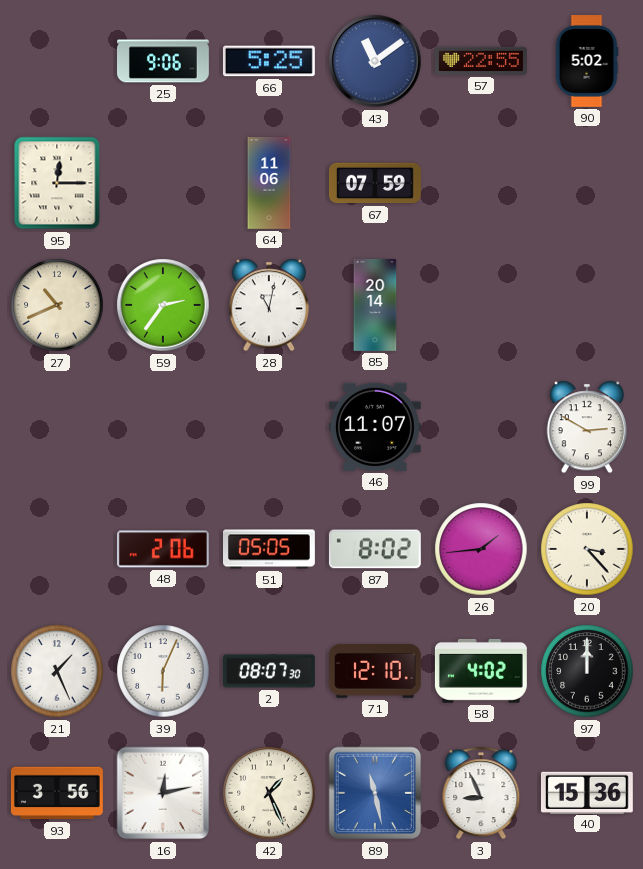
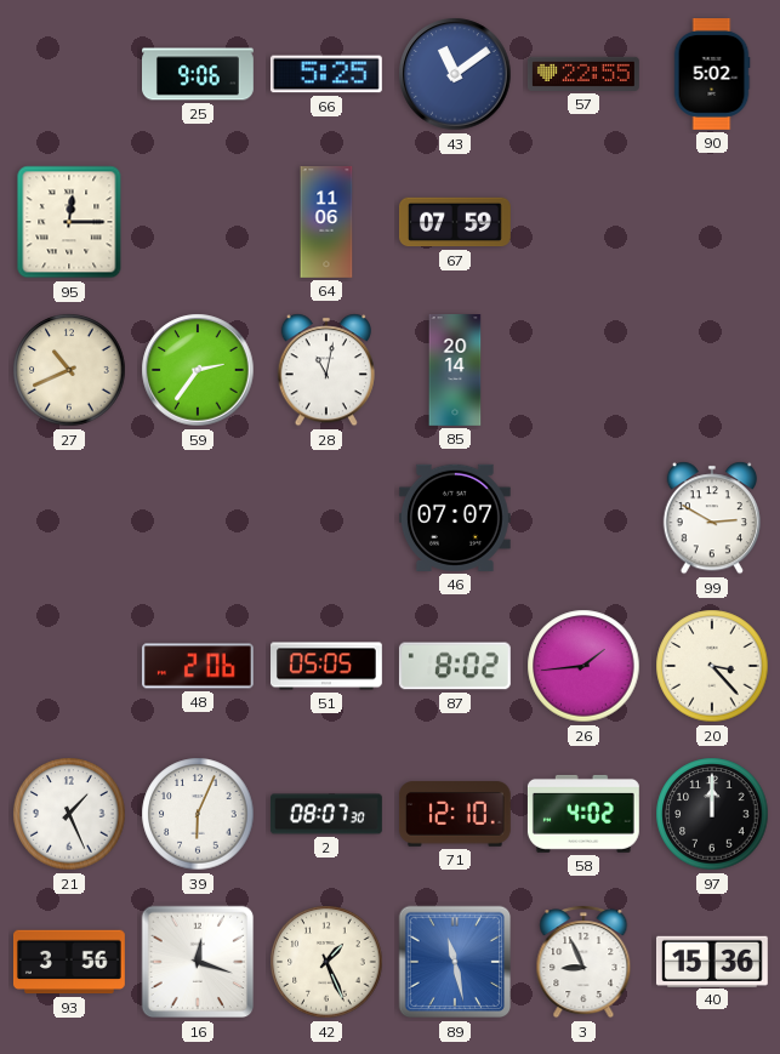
46: 11:07 -> 07:07
16: 12:13 -> 12:18
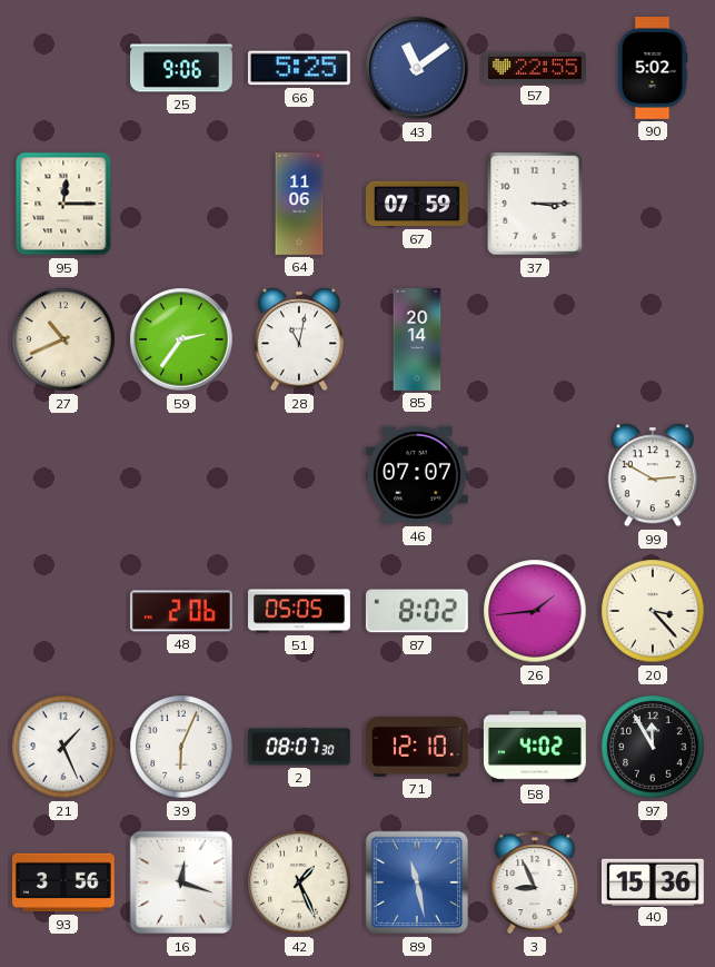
37: none -> 3:15
97: 12:00 -> 11:55
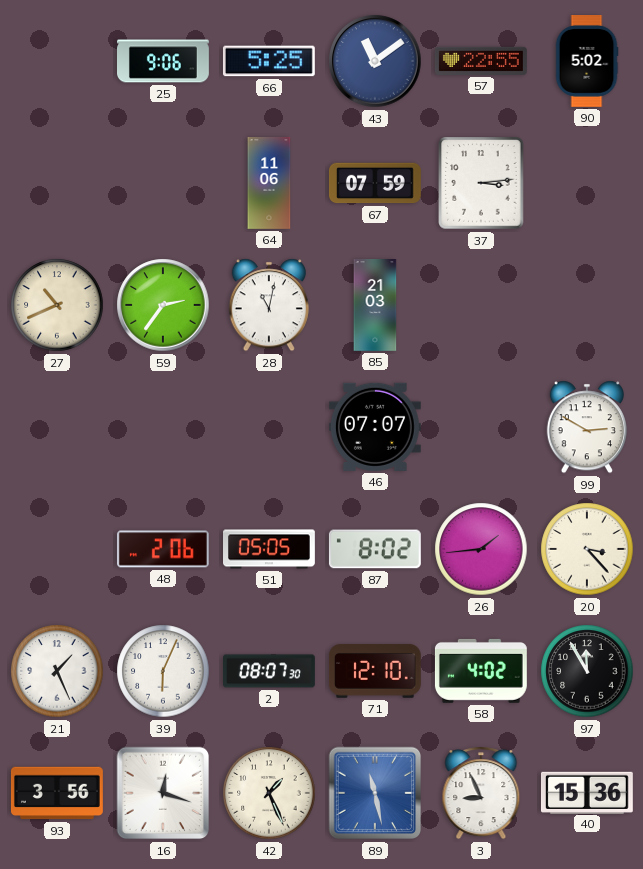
95: 12:15 -> none
37: 3:15 -> 3:14
85: 20:14 -> 21:03
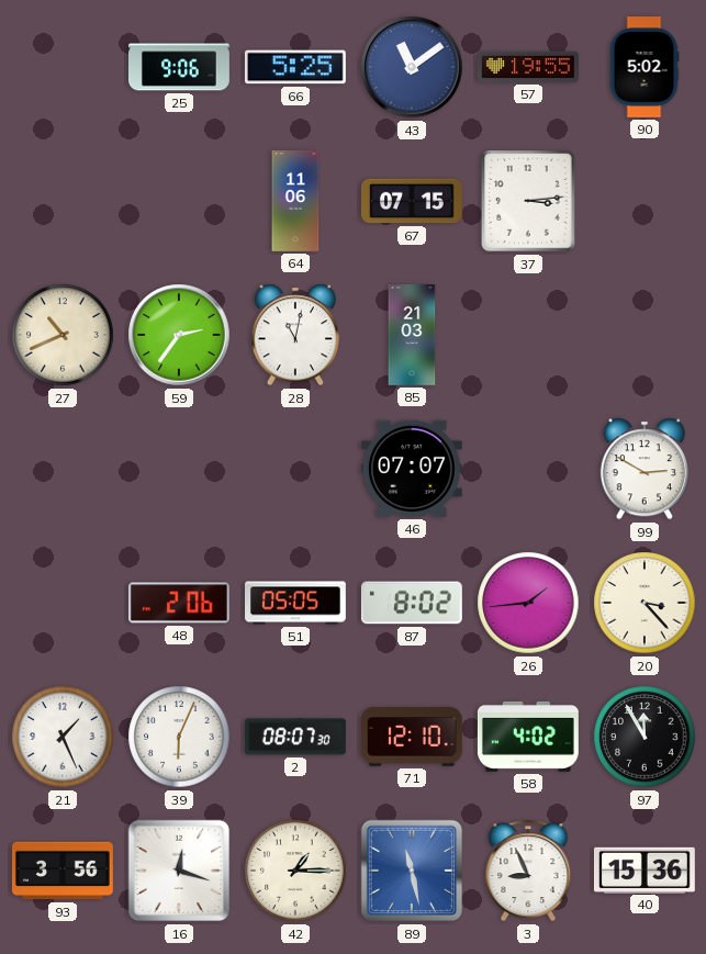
57: 22:55 -> 19:55
67: 07:59 -> 07:15
42: 1:26 -> 1:15
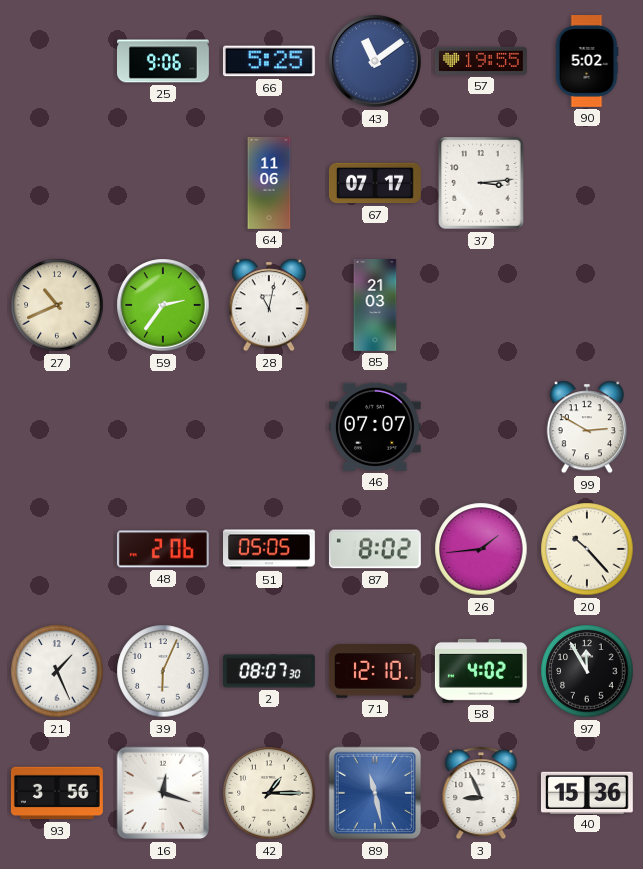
67: 07:15 -> 07:17
20: 3:23 -> 10:23
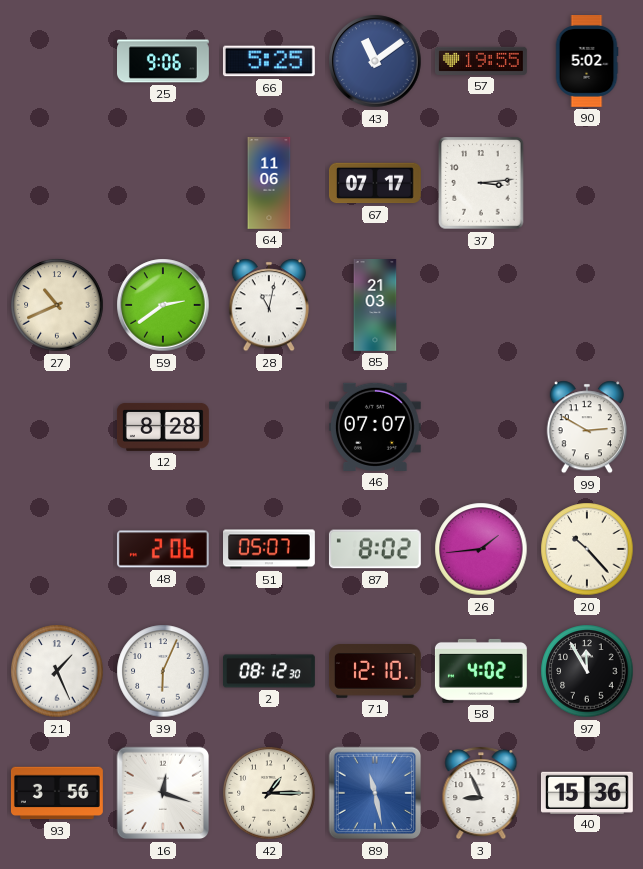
59: 2:36 -> 2:39
12: none -> 8:28
51: 05:05 -> 05:07
2: 08:07 -> 08:12
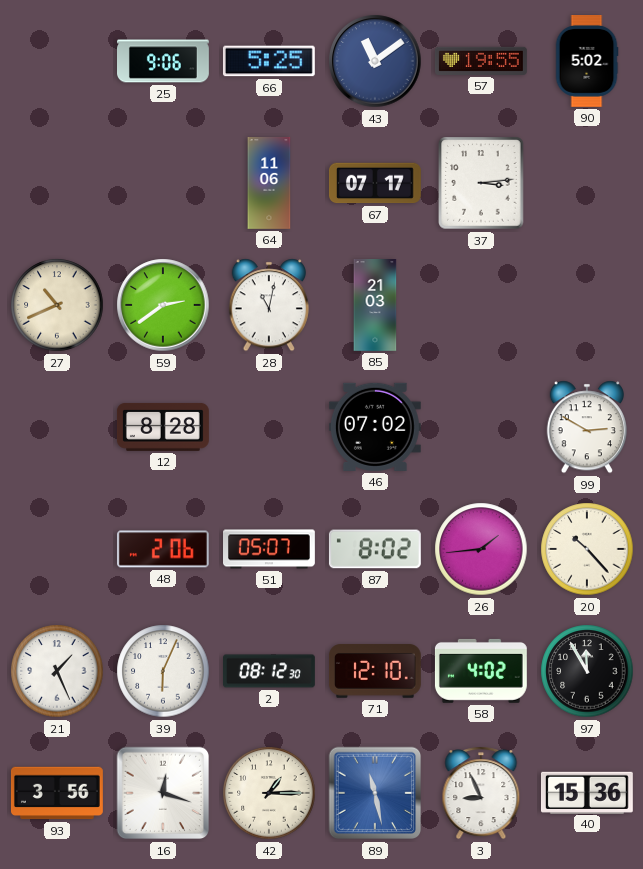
46: 07:07 -> 07:02
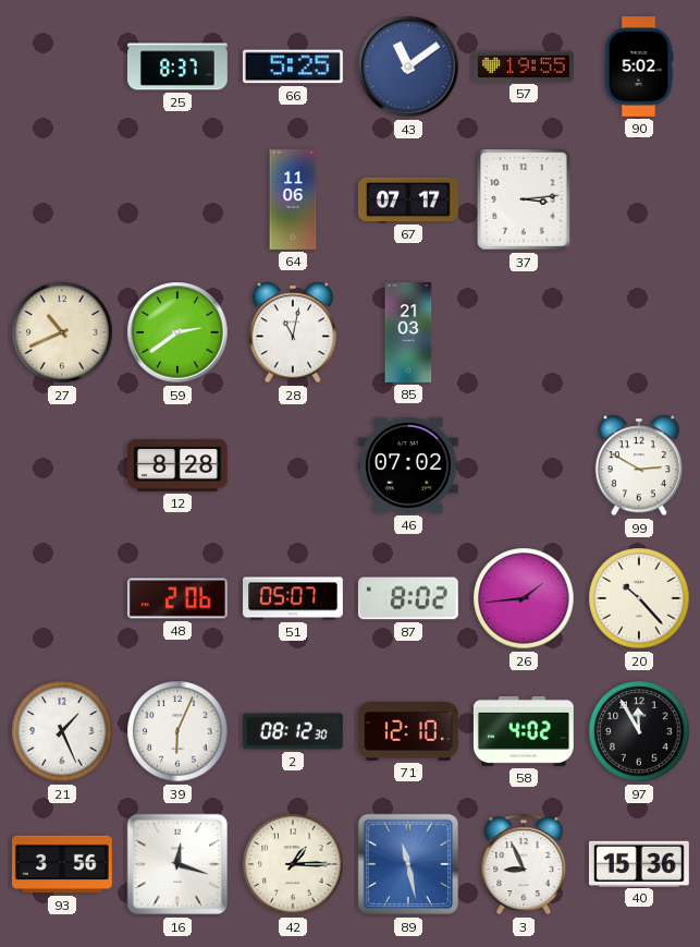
25: 9:06 -> 8:37
